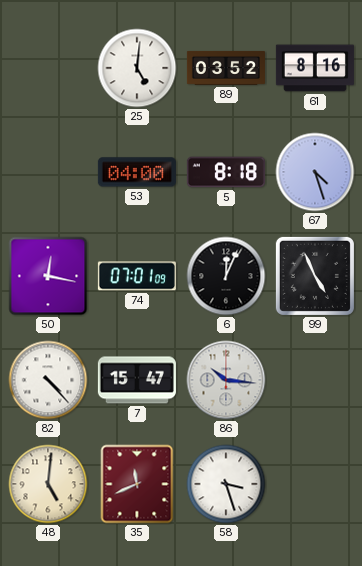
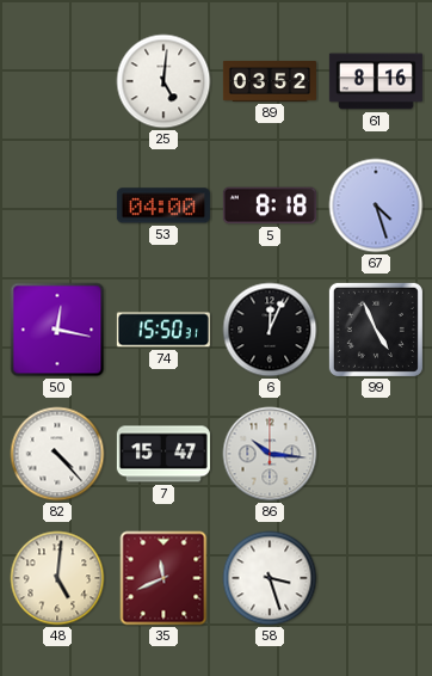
74: 07:01 -> 15:50
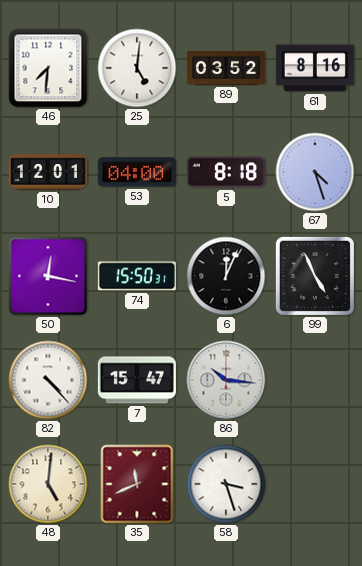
46: none -> 7:31
10: none -> 12:01
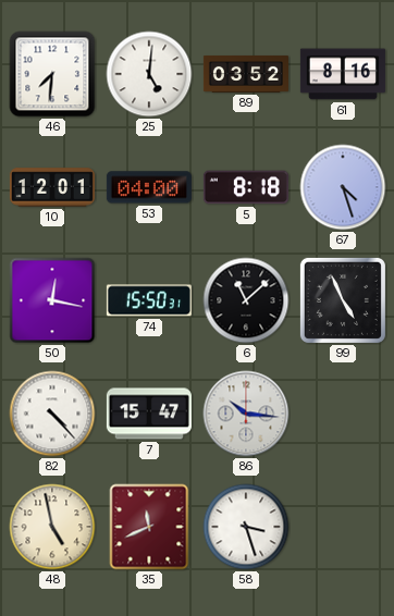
6: 12:04 -> 11:08
48: 5:01 -> 4:58
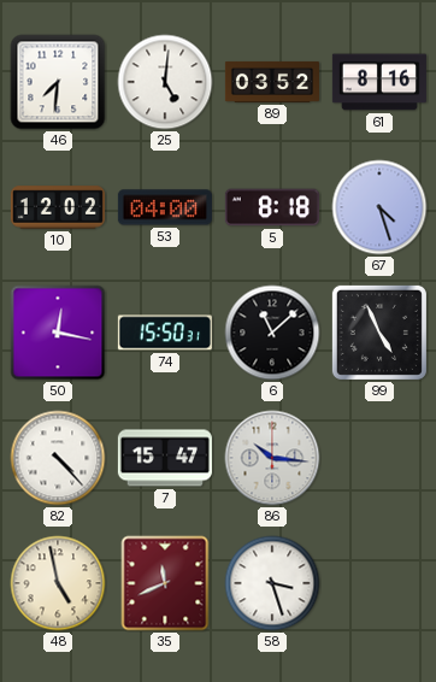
10: 12:01 -> 12:02
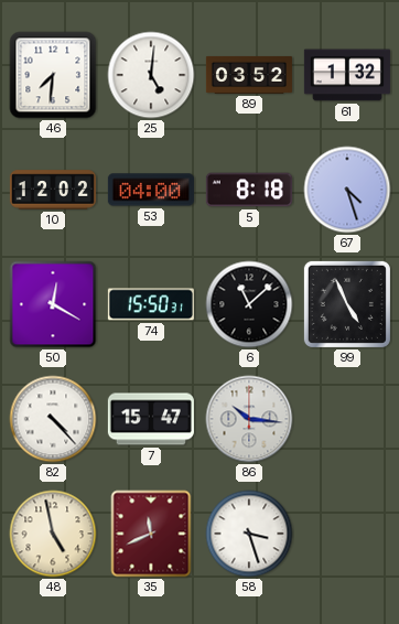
61: 8:16 -> 1:32
50: 12:17 -> 12:20
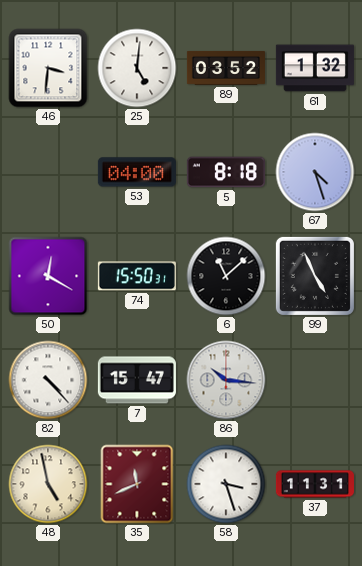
46: 7:31 -> 3:31
10: 12:02 -> none
37: none -> 11:31
